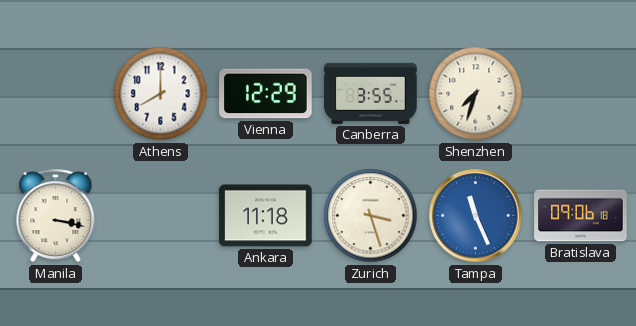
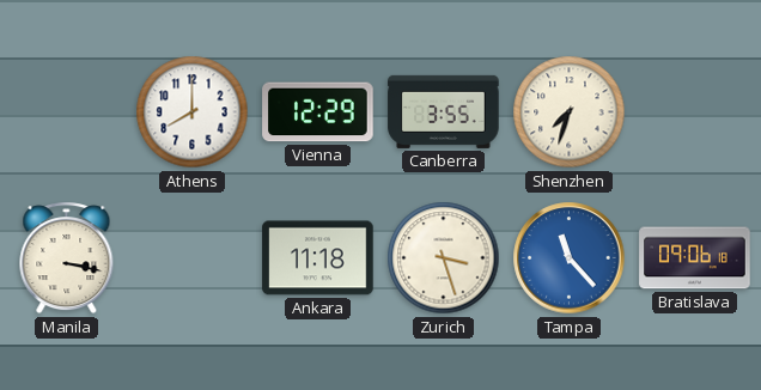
Tampa: 11:26 -> 11:23
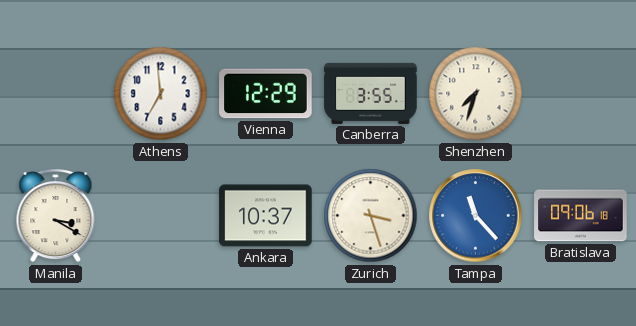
Athens: 8:00 -> 6:59
Manila: 3:17 -> 3:20
Ankara: 11:18 -> 10:37
